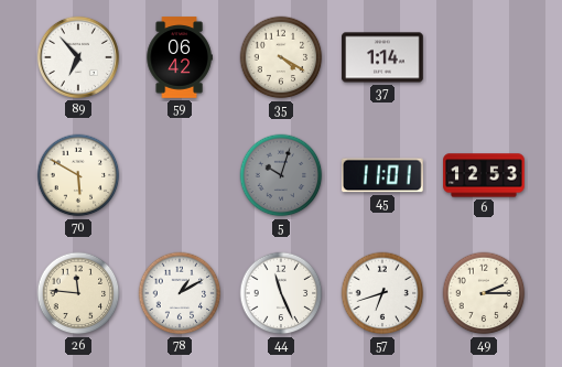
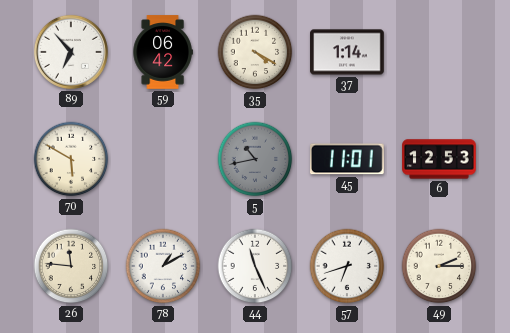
5: 10:03 -> 10:43
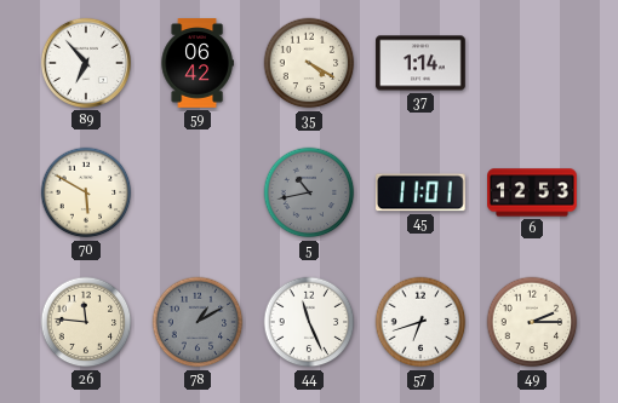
78 dial: white -> grey
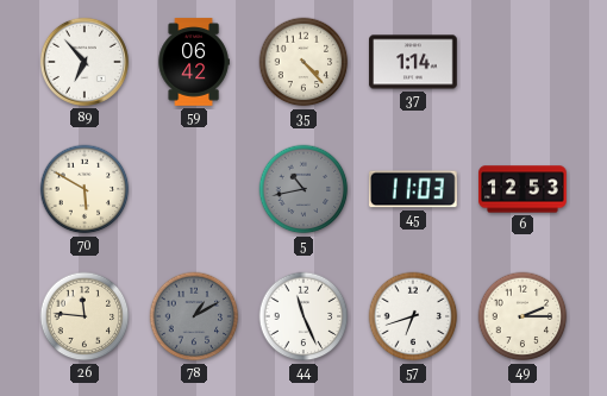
35: 4:20 -> 4:23
45: 11:01 -> 11:03
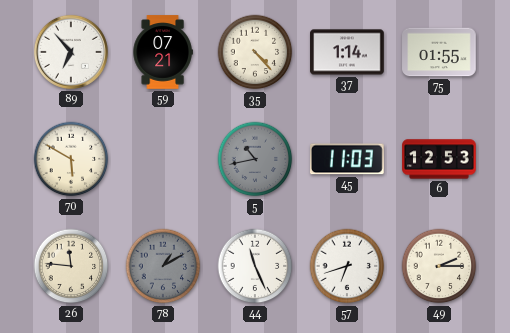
59: 06:42 -> 07:21
75: none -> 01:55
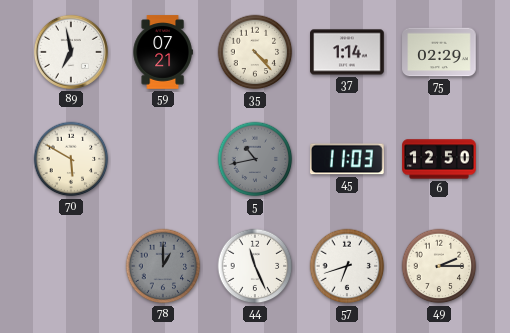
89: 6:53 -> 6:58
75: 01:55 -> 02:29
6: 12:53 -> 12:50
26: 11:46 -> none
78: 1:10 -> 1:00
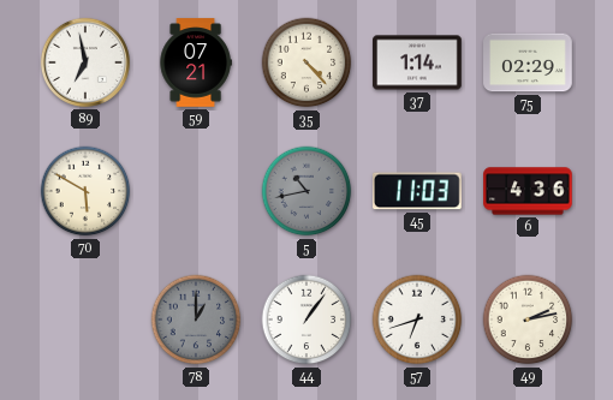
6: 12:50 -> 4:36
44: 11:26 -> 1:06
49: 2:15 -> 2:13
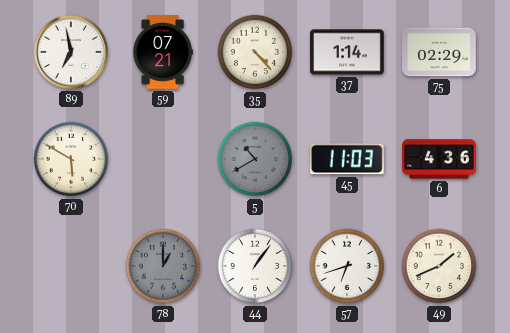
5: 10:43 -> 10:40
49: 2:13 -> 1:41
